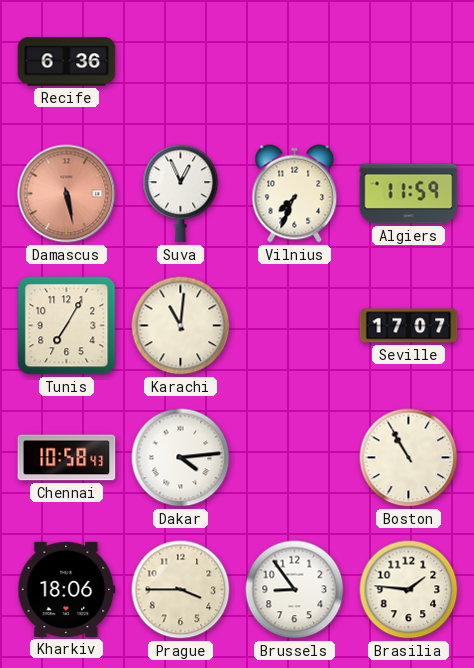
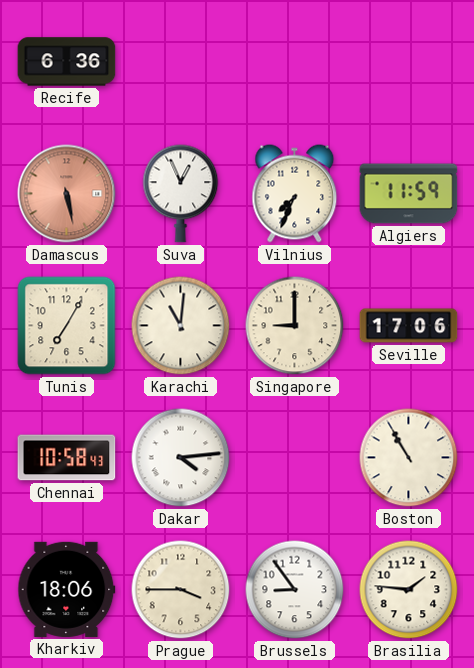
Singapore: none -> 9:00
Seville: 17:07 -> 17:06
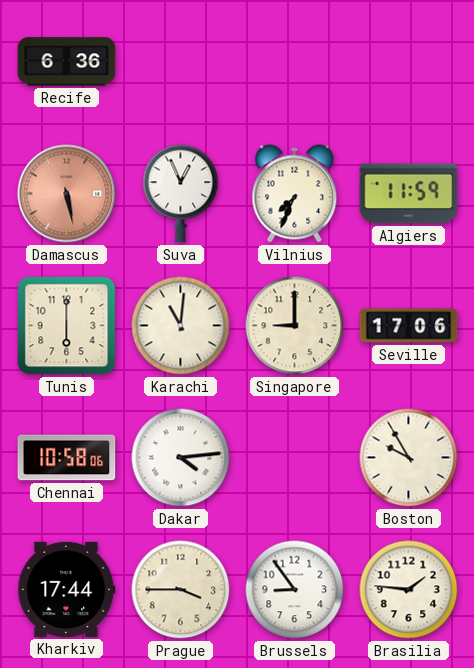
Tunis: 7:05 -> 6:00
Chennai: 10:58:43 -> 10:58:06
Boston: 10:55 -> 9:55
Kharkiv: 18:06 -> 17:44
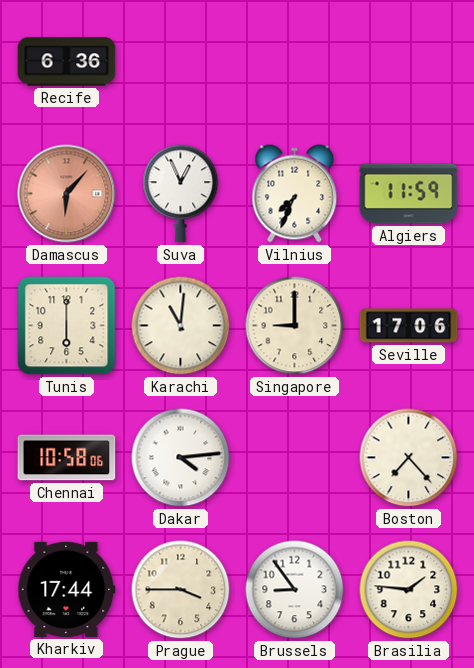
Damascus: 5:28 -> 6:07
Boston: 9:55 -> 7:23
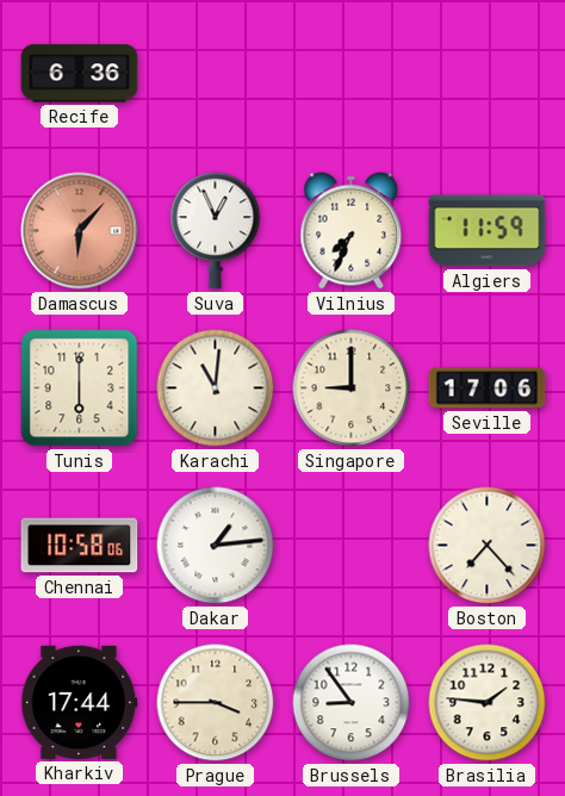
Dakar: 4:14 -> 1:14
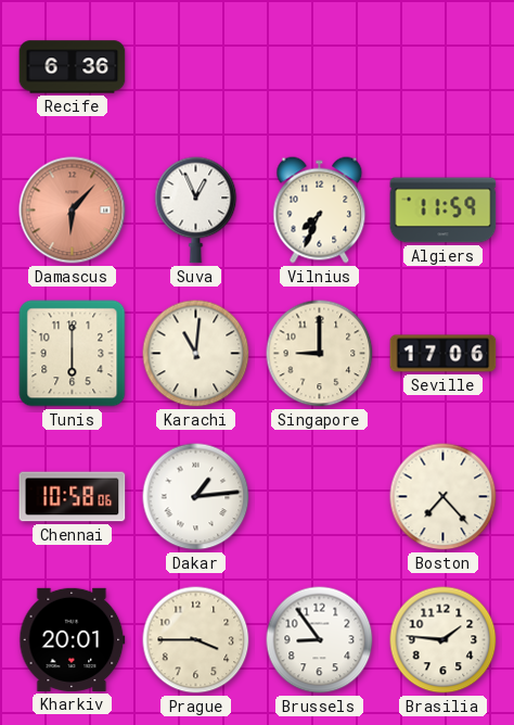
Kharkiv: 17:44 -> 20:01
